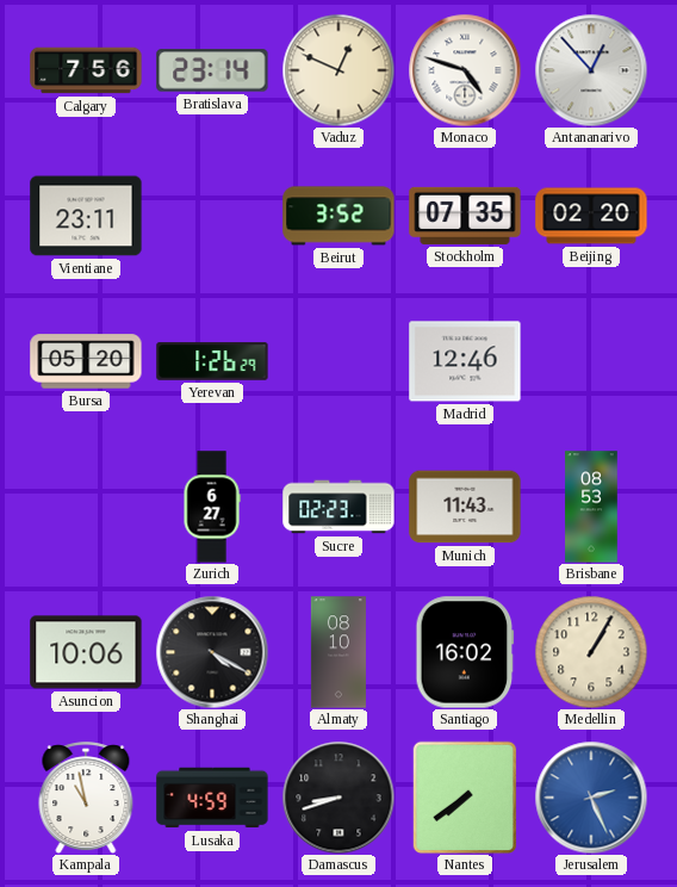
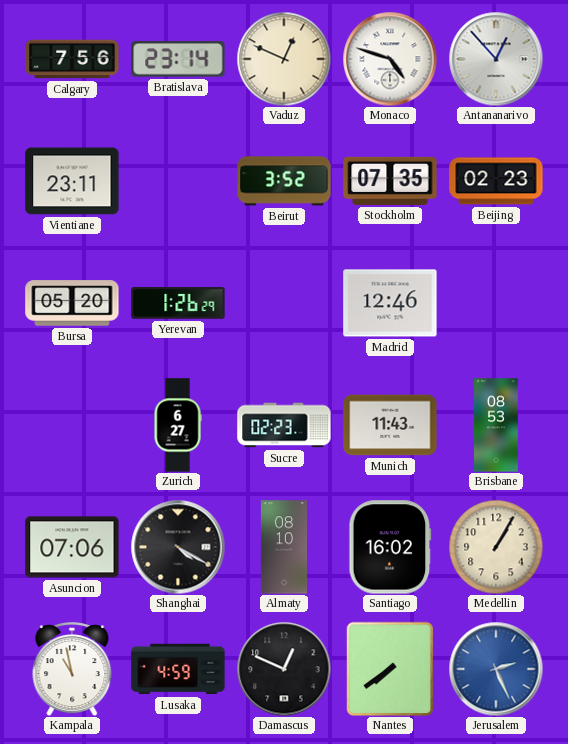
Beijing: 02:20 -> 02:23
Asuncion: 10:06 -> 07:06
Damascus: 8:42 -> 12:49
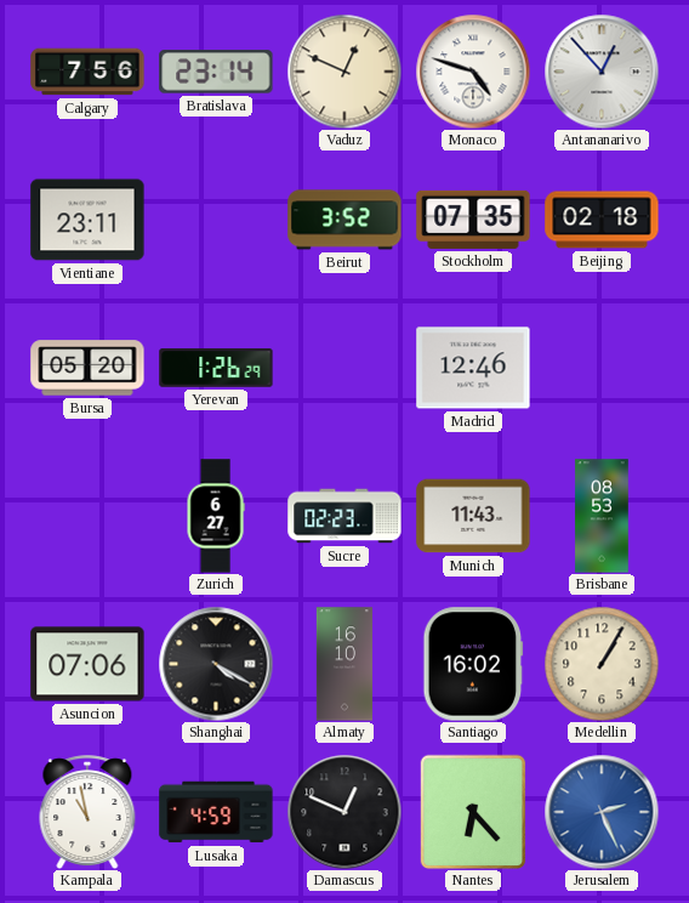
Beijing: 02:23 -> 02:18
Almaty: 08:10 -> 16:10
Nantes: 7:39 -> 6:23
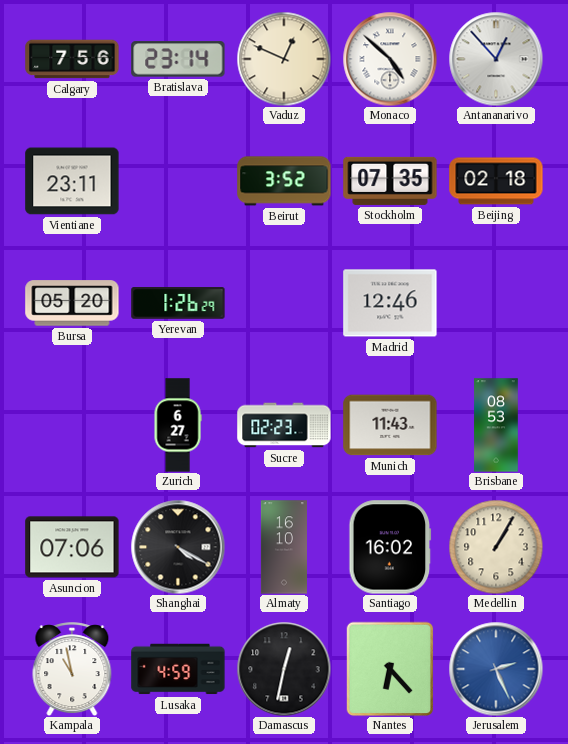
Monaco: 4:48 -> 4:52
Damascus: 12:49 -> 12:32
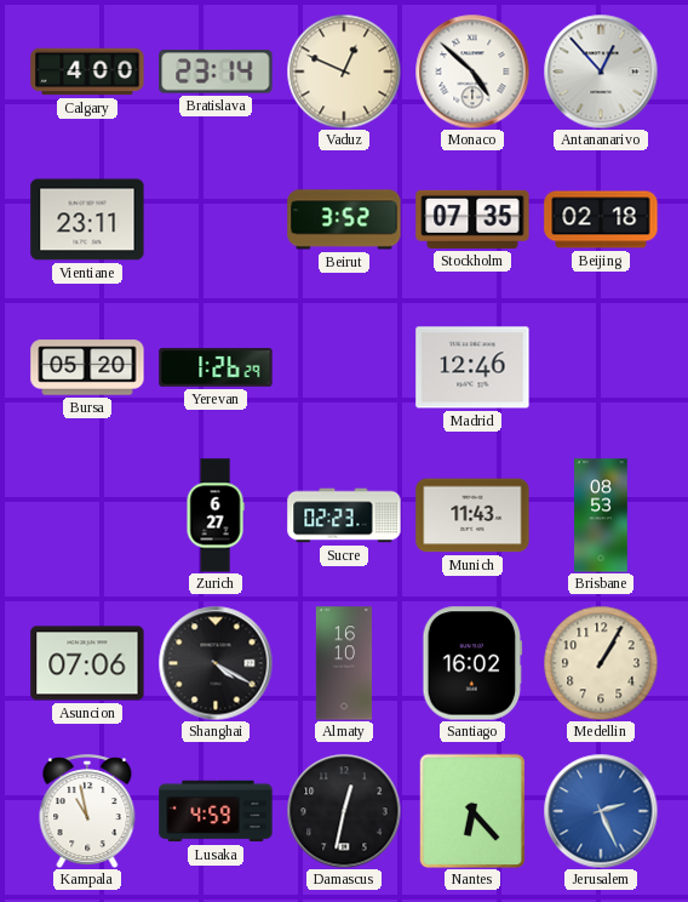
Calgary: 7:56 -> 4:00
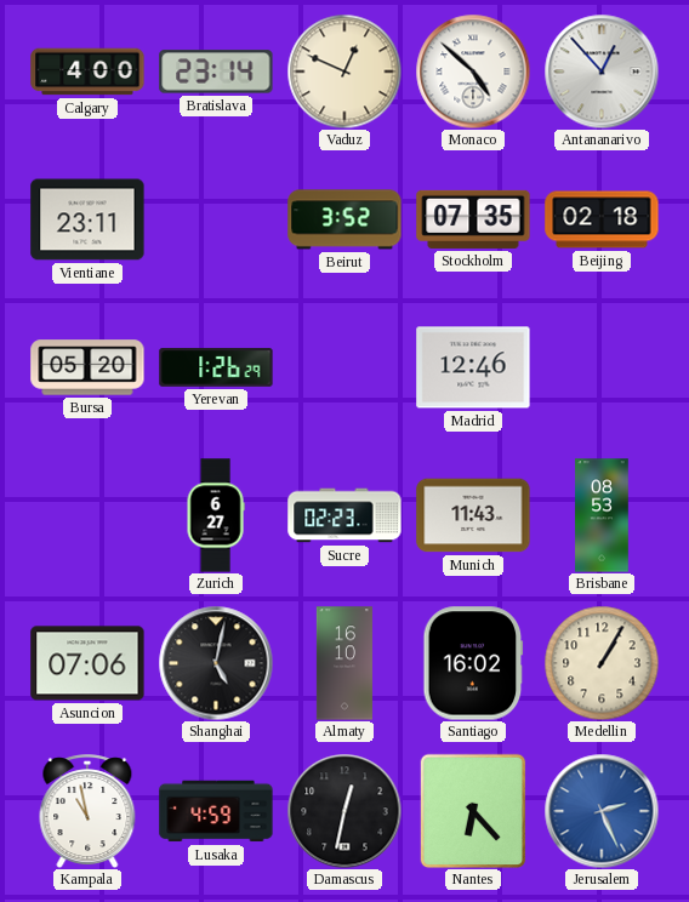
Shanghai: 4:20 -> 5:02
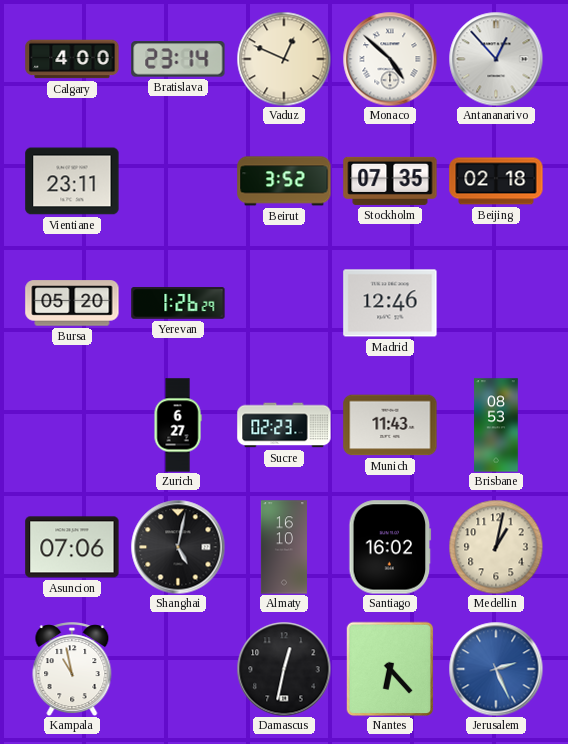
Medellin: 1:05 -> 1:02
Lusaka: 4:59 -> none
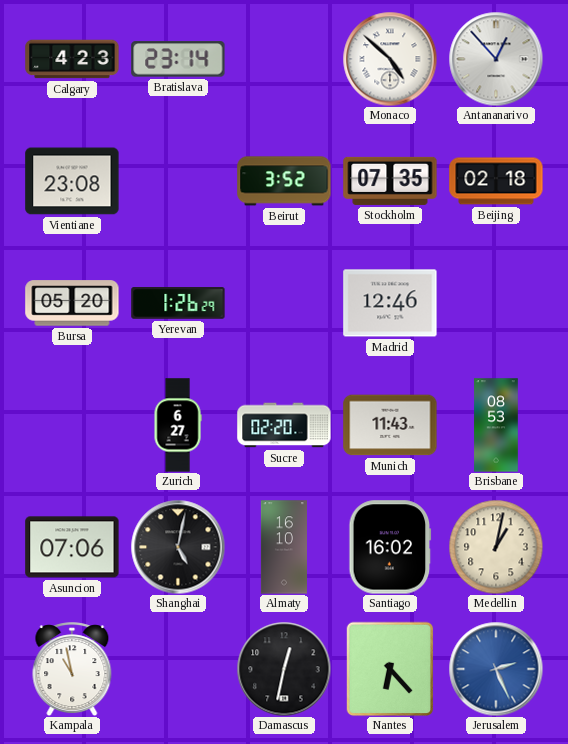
Calgary: 4:00 -> 4:23
Vaduz: 12:49 -> none
Vientiane: 23:11 -> 23:08
Sucre: 02:23 -> 02:20
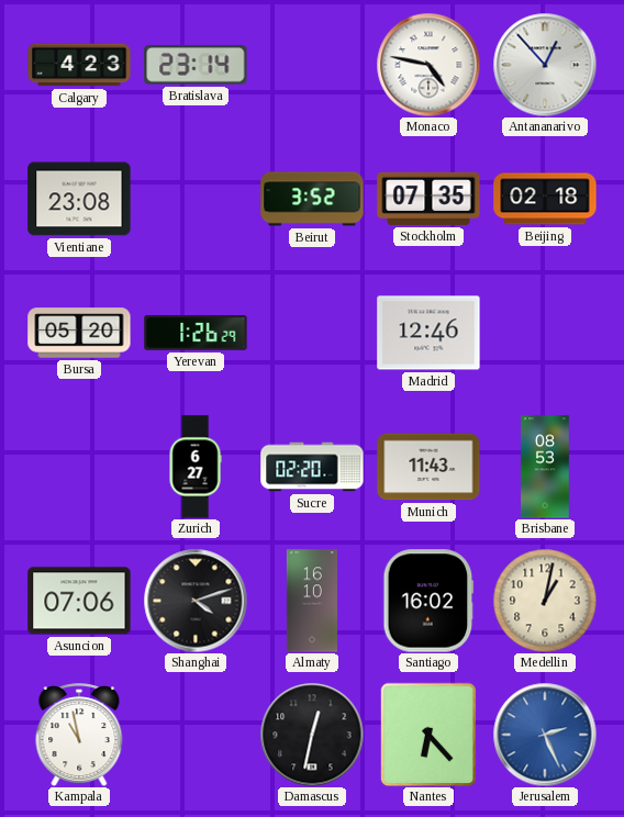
Monaco: 4:52 -> 4:47
Shanghai: 5:02 -> 4:12
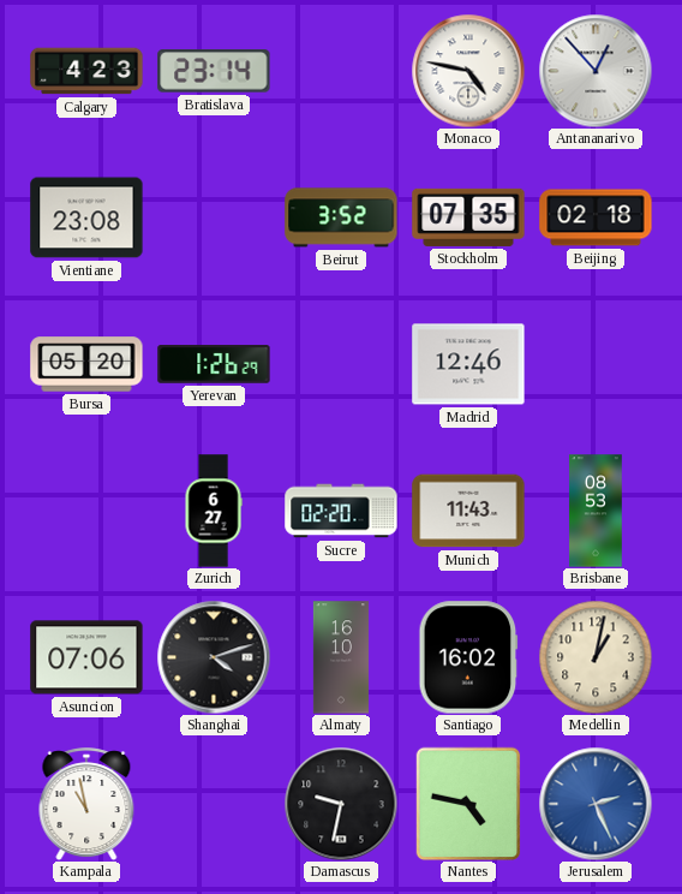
Damascus: 12:32 -> 9:32
Nantes: 6:23 -> 4:47
